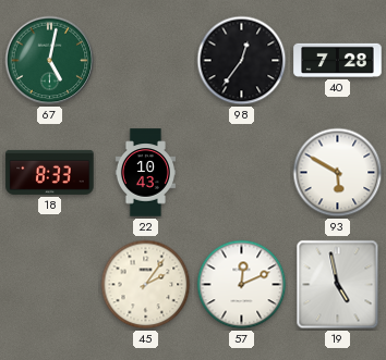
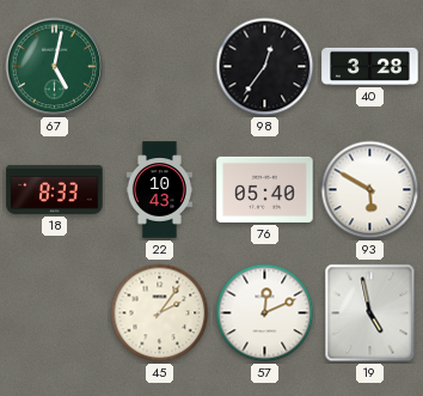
40: 7:28 -> 3:28
76: none -> 05:40
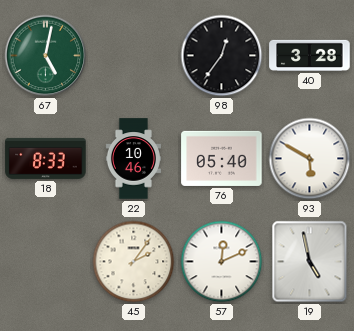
22: 10:43 -> 10:46
